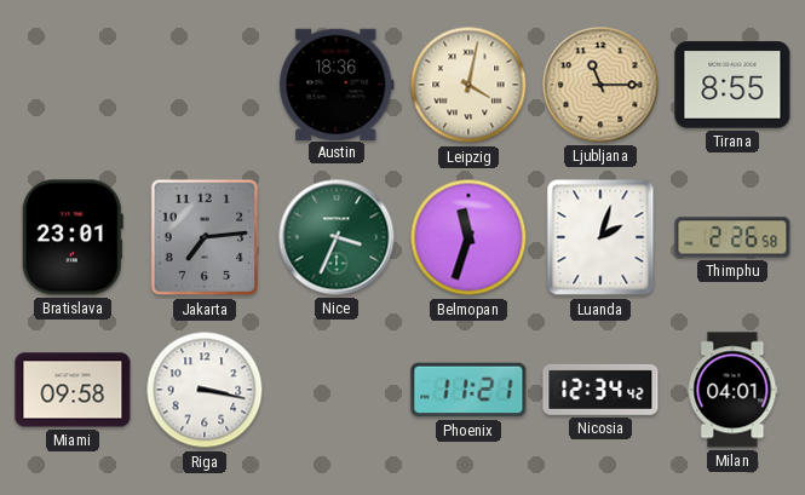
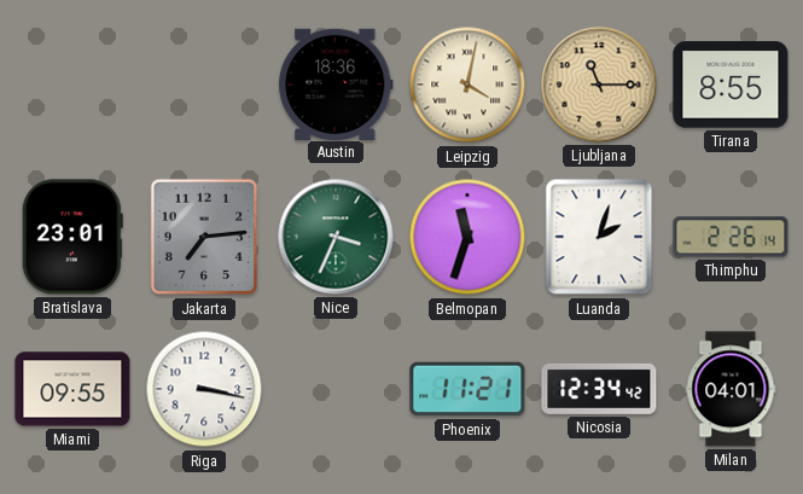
Thimphu: 2:26:58 -> 2:26:14
Miami: 09:58 -> 09:55
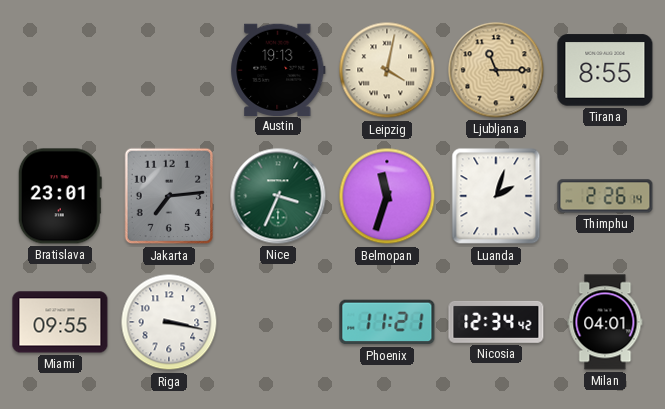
Austin: 18:36 -> 19:13
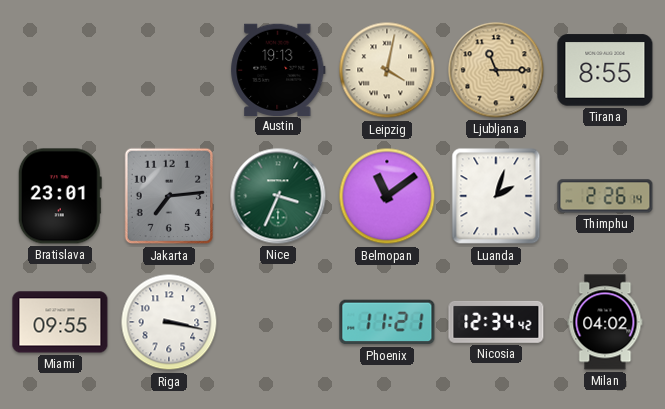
Belmopan: 11:33 -> 11:09
Milan: 04:01 -> 04:02
